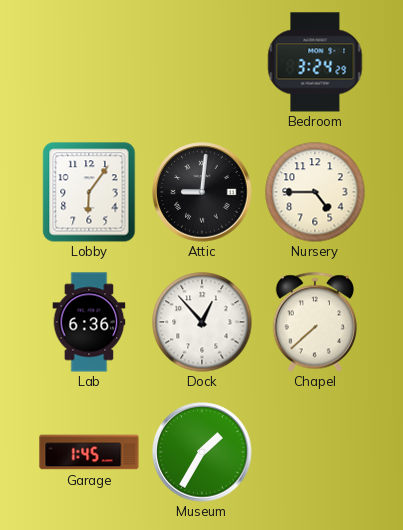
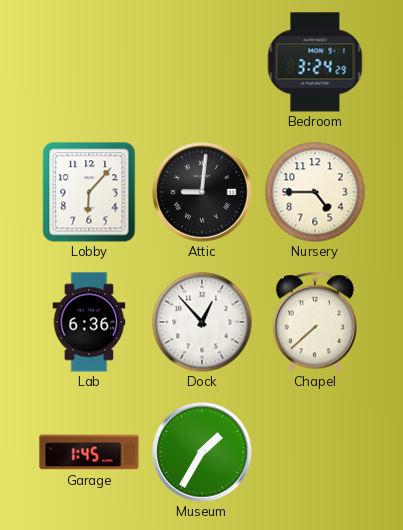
Lobby: 6:06 -> 6:07
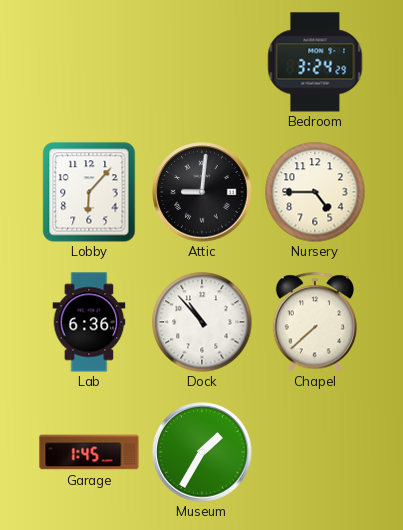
Dock: 12:53 -> 10:53
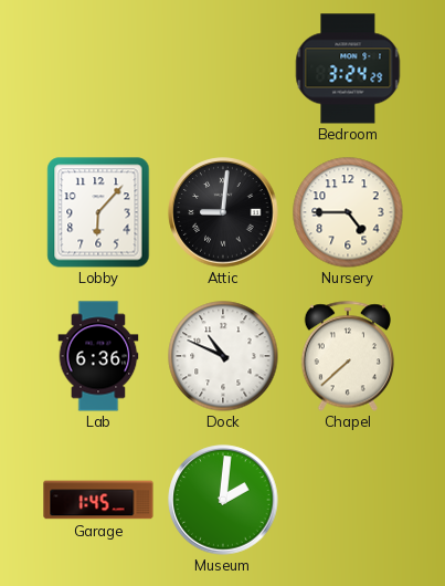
Dock: 10:53 -> 10:49
Museum: 1:35 -> 2:01
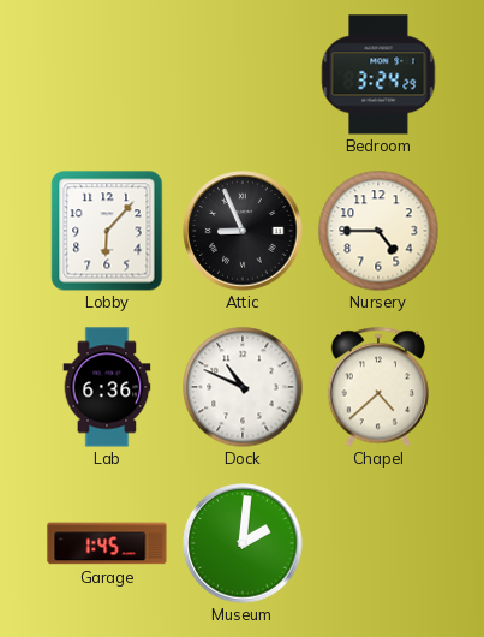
Attic: 9:01 -> 8:56
Chapel: 7:38 -> 4:38
